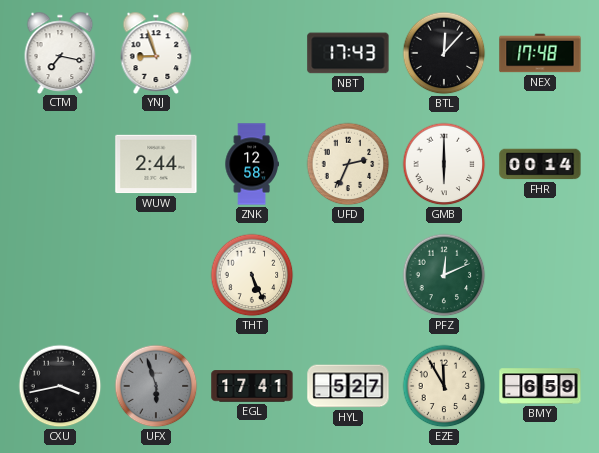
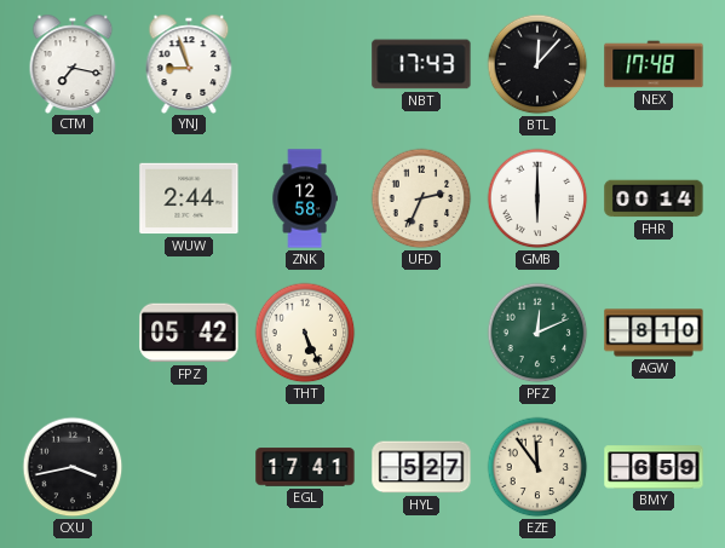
FPZ: none -> 05:42
AGW: none -> 8:10
UFX: 5:57 -> none
EZE: 11:55 -> 11:54
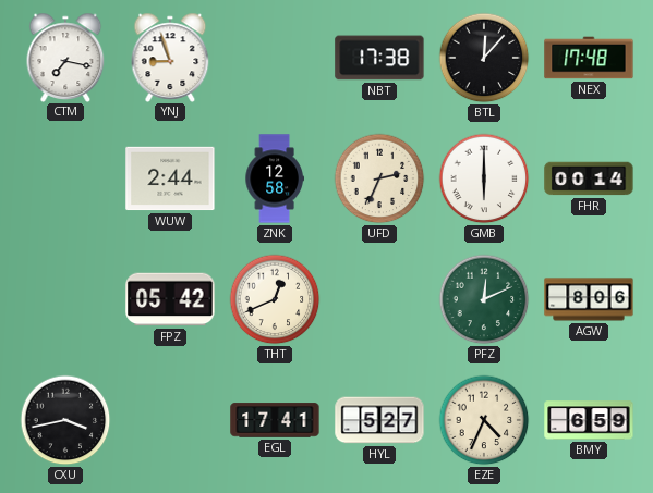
NBT: 17:43 -> 17:38
THT: 5:26 -> 12:41
AGW: 8:10 -> 8:06
EZE: 11:54 -> 4:34
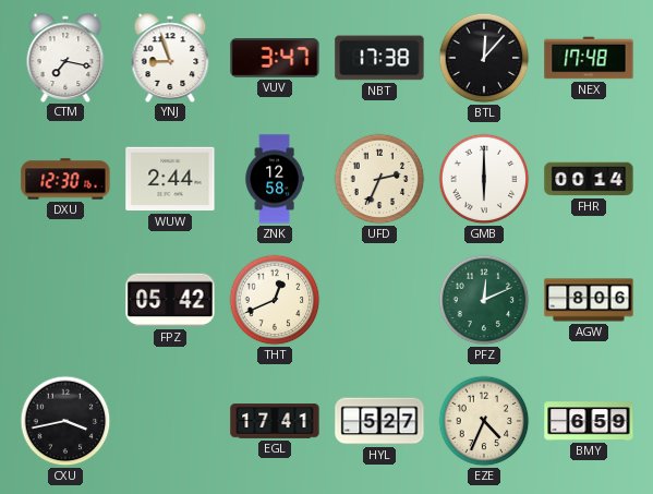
VUV: none -> 3:47
DXU: none -> 12:30
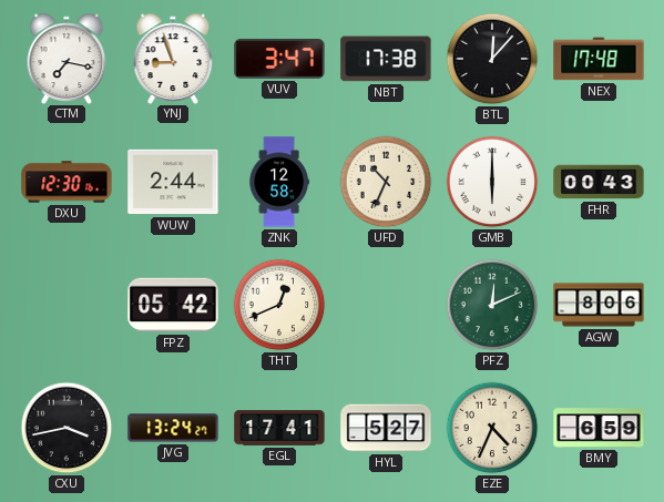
UFD: 2:34 -> 10:34
FHR: 00:14 -> 00:43
JVG: none -> 13:24
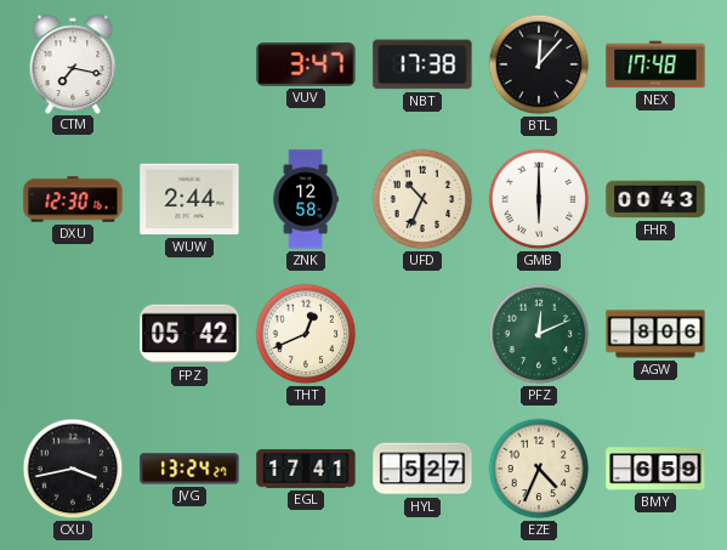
YNJ: 8:57 -> none
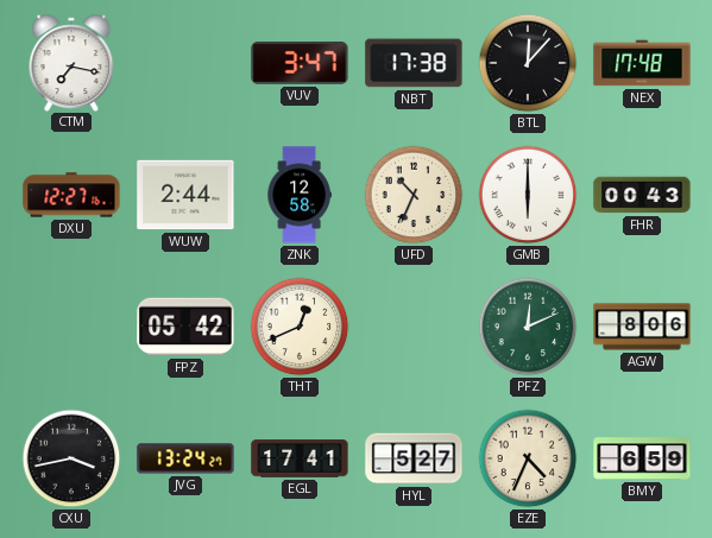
DXU: 12:30 -> 12:27
